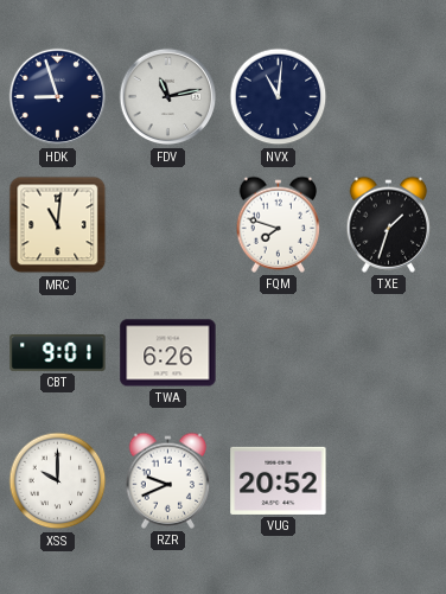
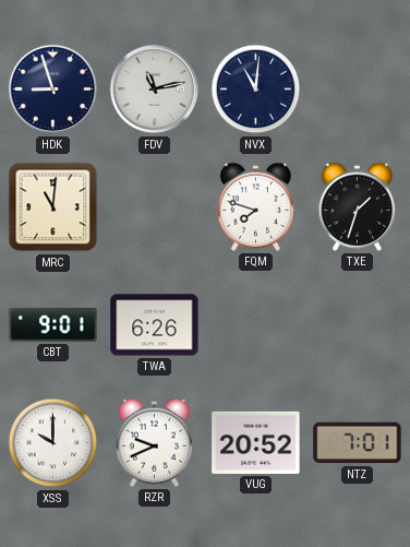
NTZ: none -> 7:01
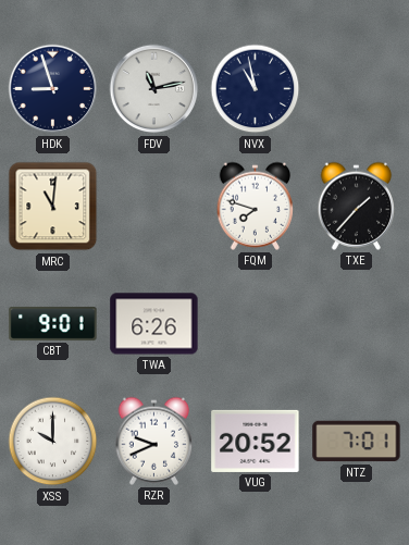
NVX: 11:01 -> 10:58
TXE: 1:33 -> 1:37
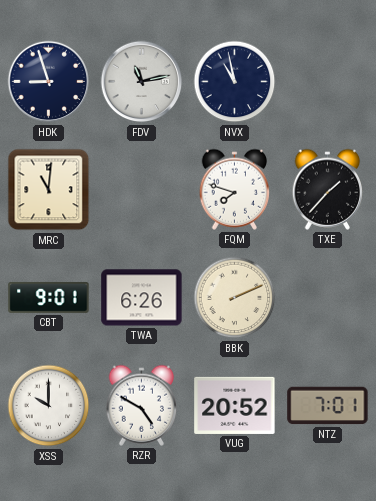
BBK: none -> 2:11
RZR: 9:41 -> 4:50
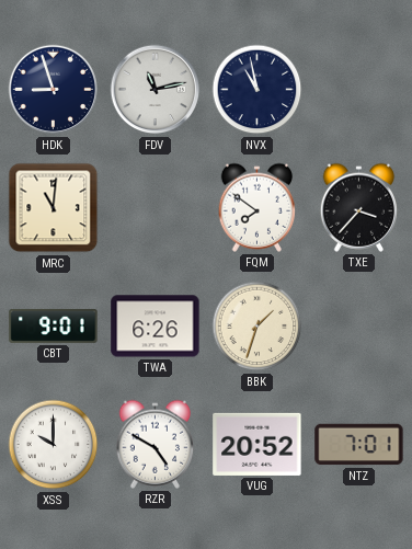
FQM: 7:48 -> 7:51
TXE: 1:37 -> 3:37
BBK: 2:11 -> 1:33
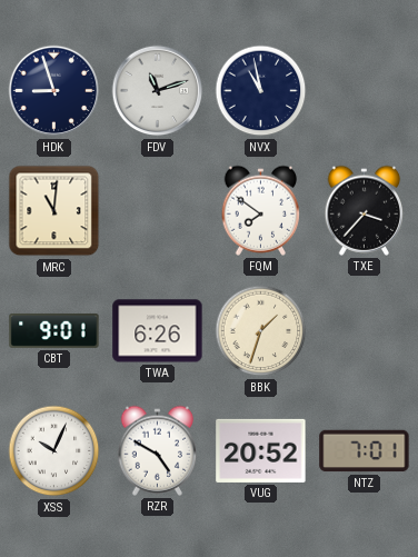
FDV: 11:13 -> 11:12
XSS: 10:00 -> 10:04
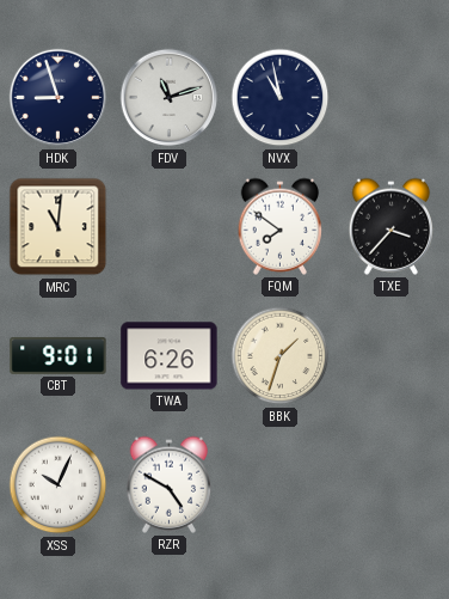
VUG: 20:52 -> none
NTZ: 7:01 -> none
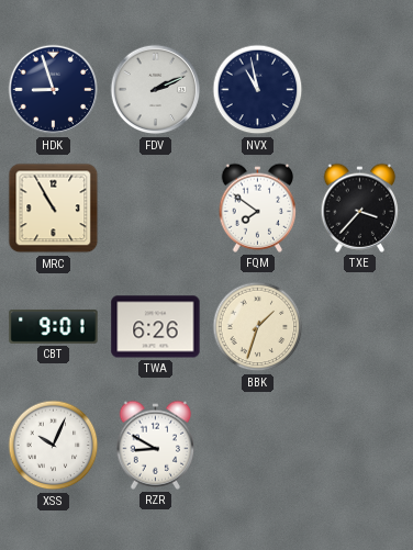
FDV: 11:12 -> 2:11
MRC: 11:01 -> 10:55
RZR: 4:50 -> 8:50
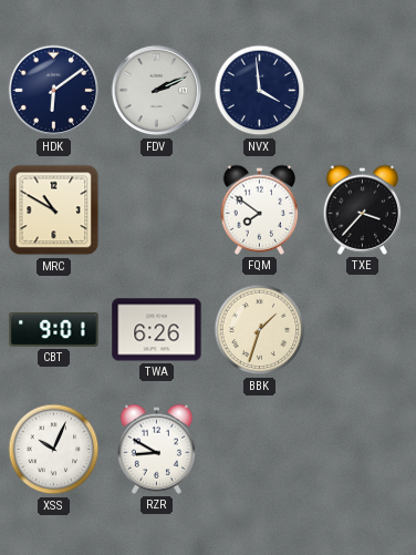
HDK: 8:57 -> 6:09
NVX: 10:58 -> 3:59
MRC: 10:55 -> 10:50
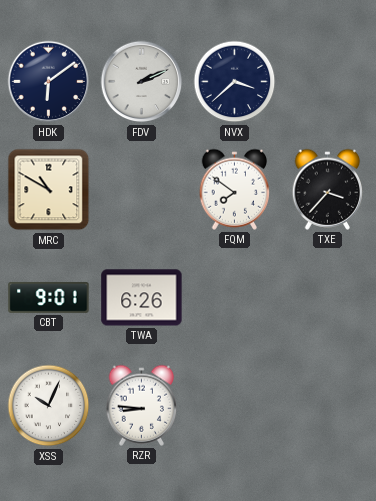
NVX: 3:59 -> 3:38
BBK: 1:33 -> none
RZR: 8:50 -> 8:46
